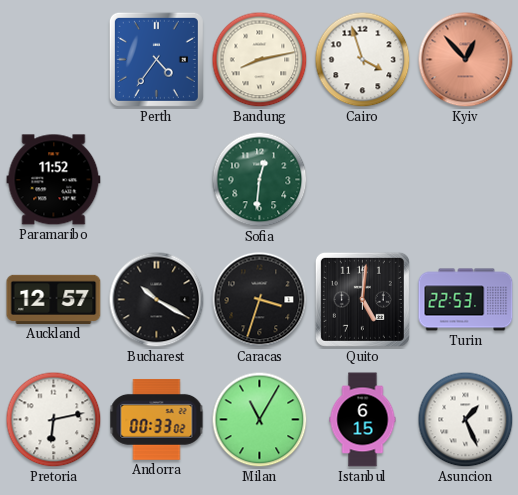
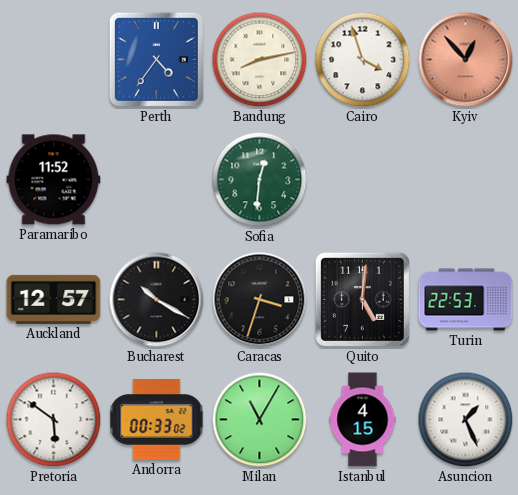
Pretoria: 6:13 -> 5:51
Istanbul: 6:15 -> 4:15
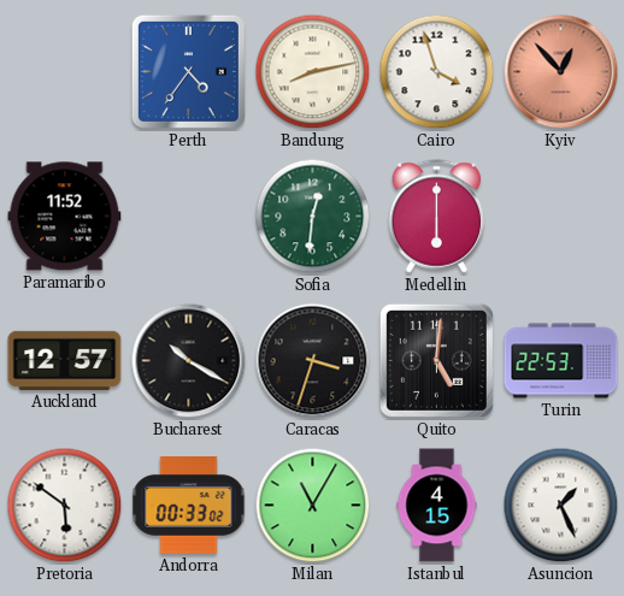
Medellin: none -> 6:00
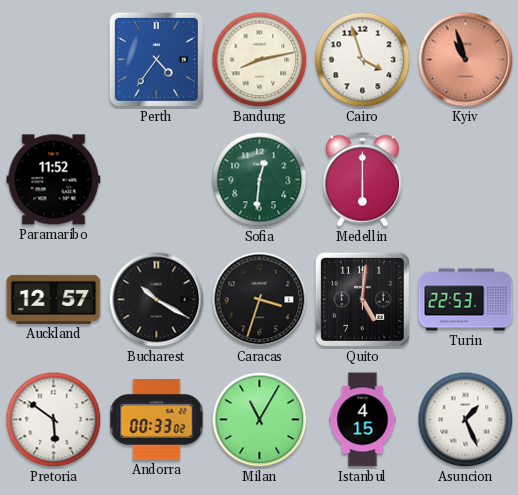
Kyiv: 12:53 -> 10:57
